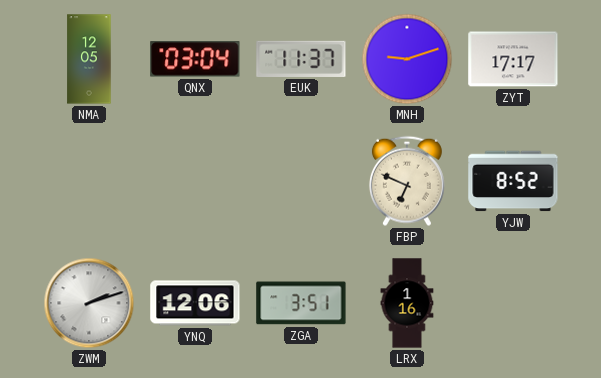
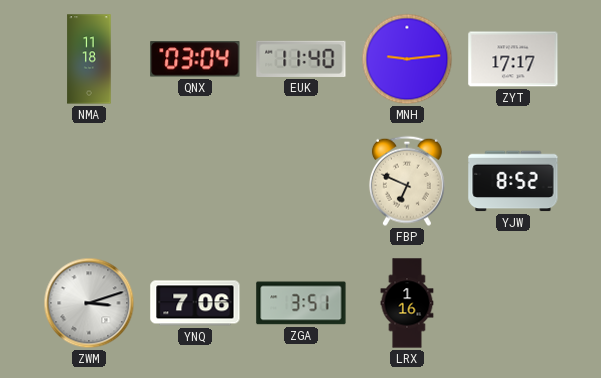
NMA: 12:05 -> 11:18
EUK: 11:37 -> 11:40
MNH: 9:12 -> 9:14
ZWM: 2:12 -> 3:12
YNQ: 12:06 -> 7:06
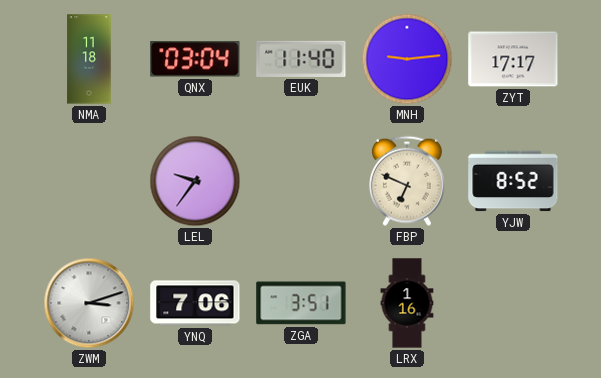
LEL: none -> 9:36
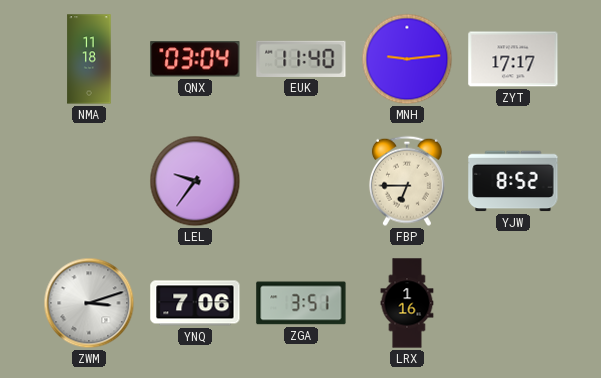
FBP: 6:49 -> 6:45
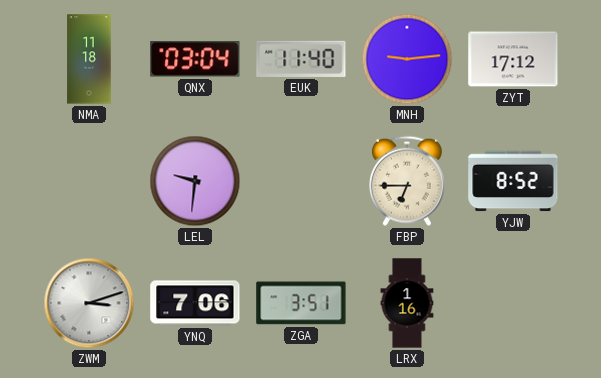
ZYT: 17:17 -> 17:12
LEL: 9:36 -> 9:31
